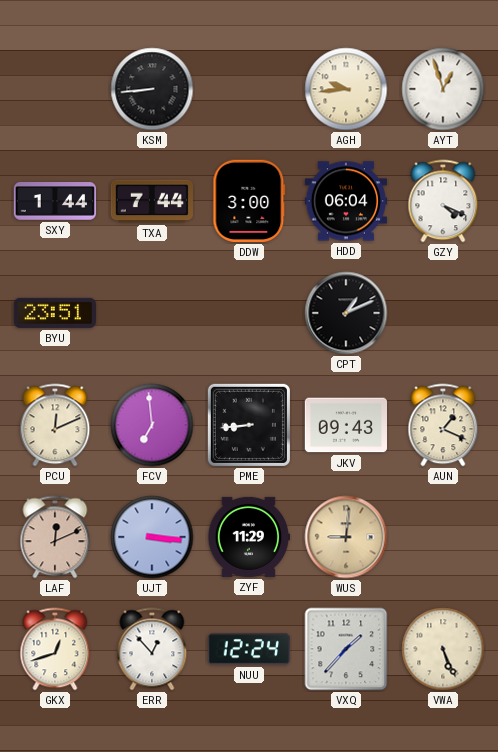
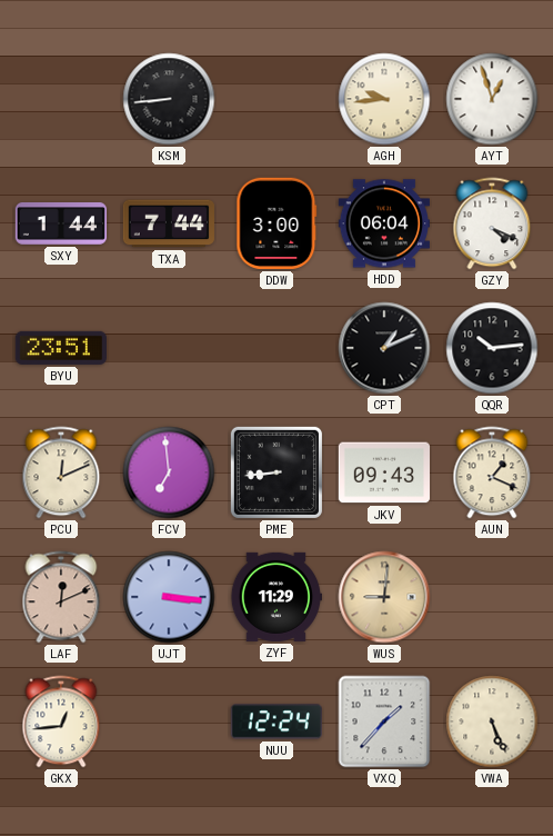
QQR: none -> 10:14
GKX: 12:42 -> 12:44
ERR: 12:53 -> none
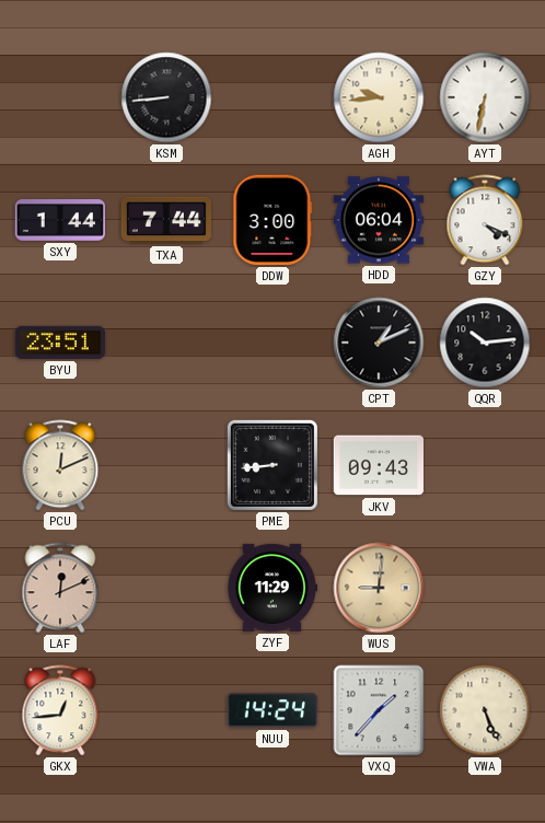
AYT: 12:57 -> 6:32
FCV: 6:59 -> none
AUN: 1:19 -> none
UJT: 3:16 -> none
NUU: 12:24 -> 14:24
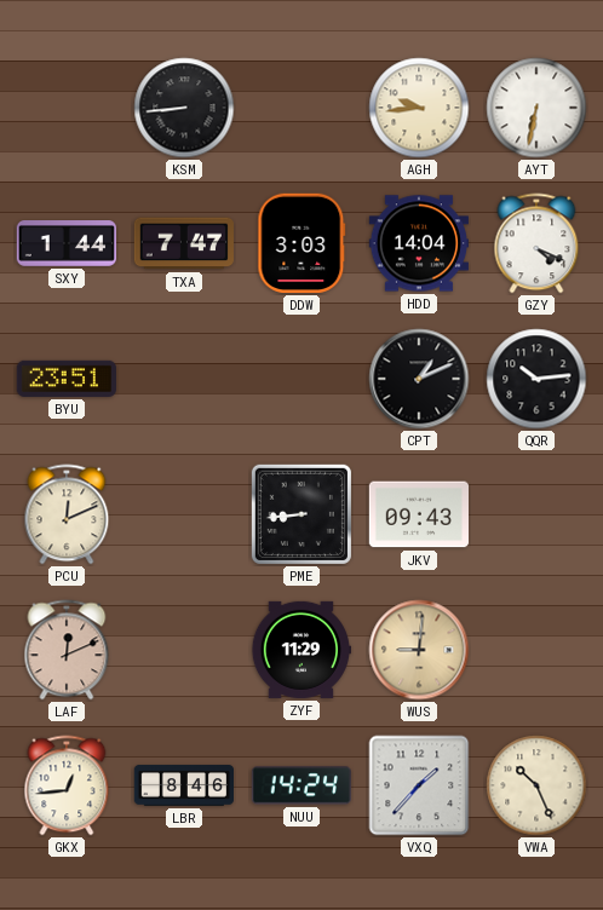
TXA: 7:44 -> 7:47
DDW: 3:00 -> 3:03
HDD: 06:04 -> 14:04
LBR: none -> 8:46
VWA: 5:26 -> 10:26
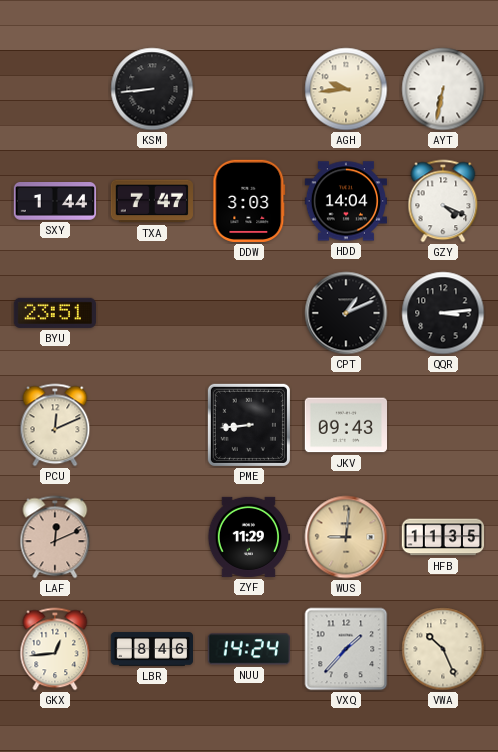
QQR: 10:14 -> 3:14
HFB: none -> 11:35
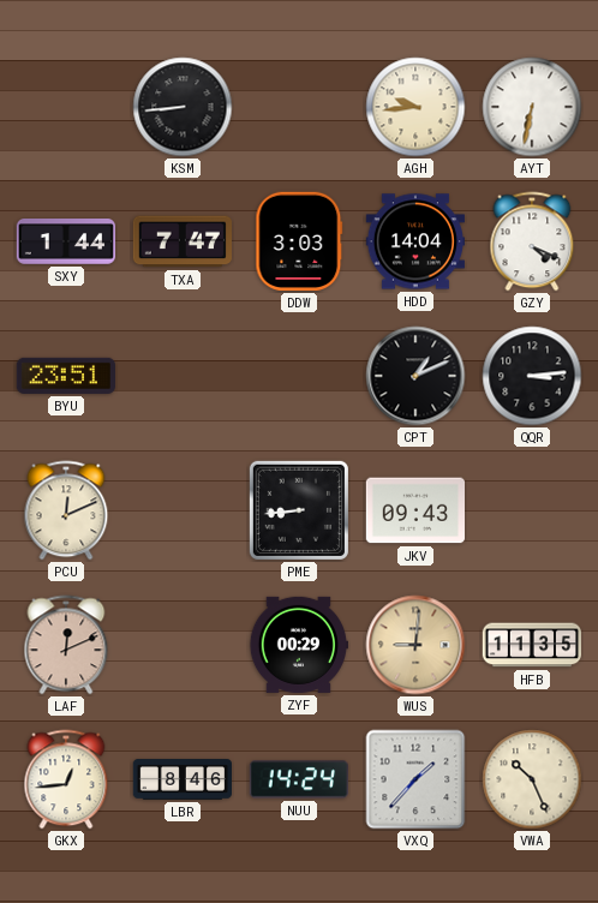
ZYF: 11:29 -> 00:29
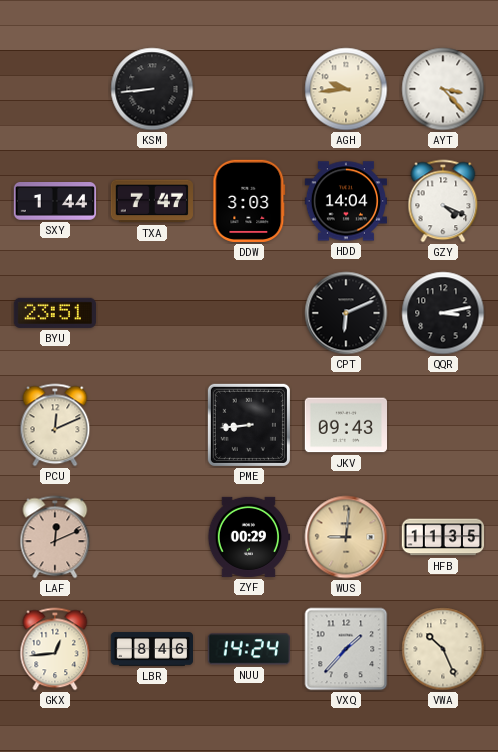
AYT: 6:32 -> 3:23
CPT: 1:11 -> 6:11
QQR: 3:14 -> 3:13
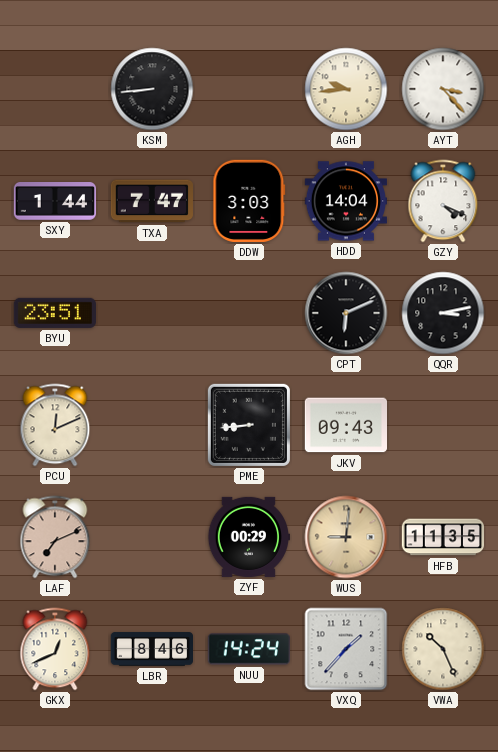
LAF: 12:11 -> 7:11
GKX: 12:44 -> 12:41
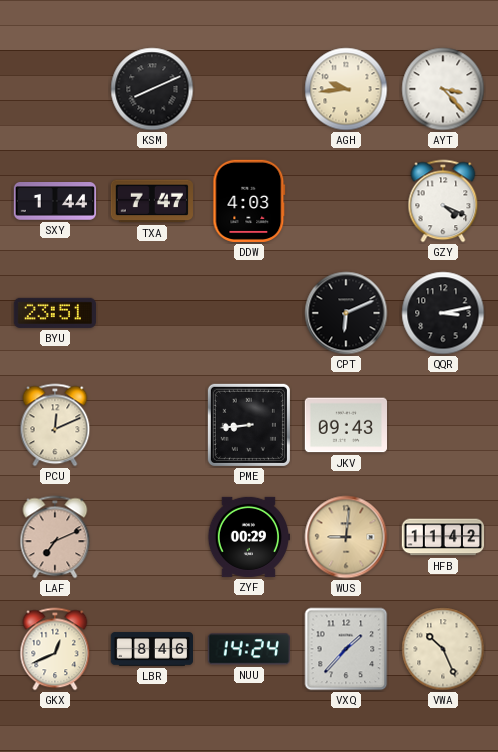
KSM: 8:44 -> 8:11
DDW: 3:03 -> 4:03
HDD: 14:04 -> none
HFB: 11:35 -> 11:42
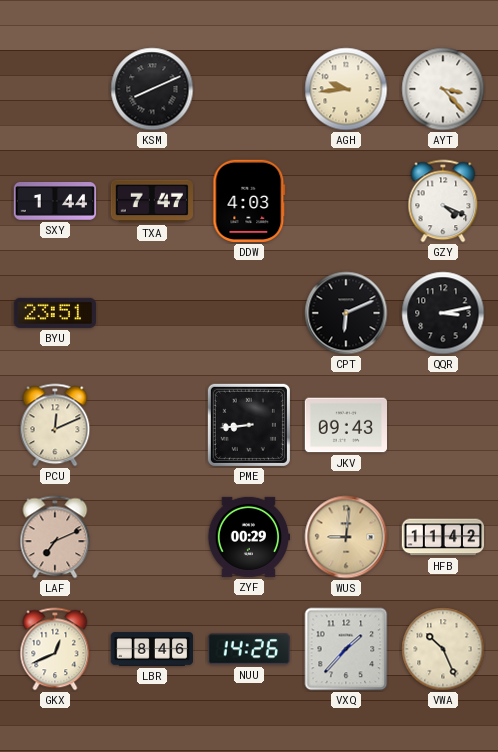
NUU: 14:24 -> 14:26
